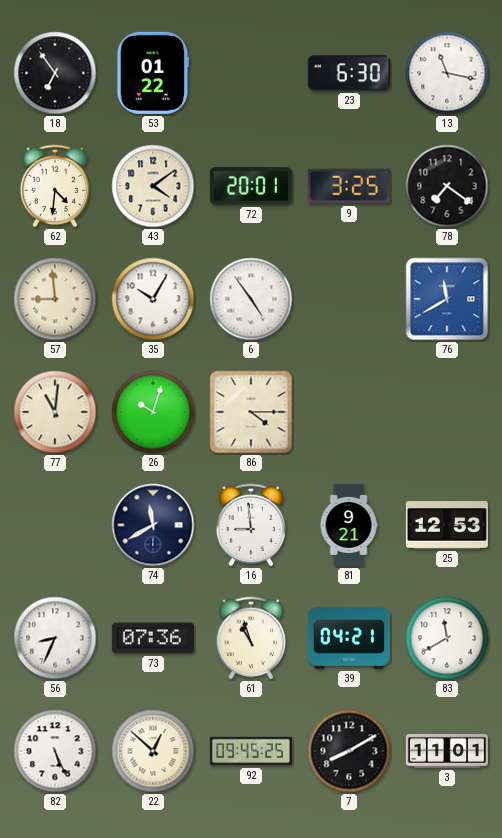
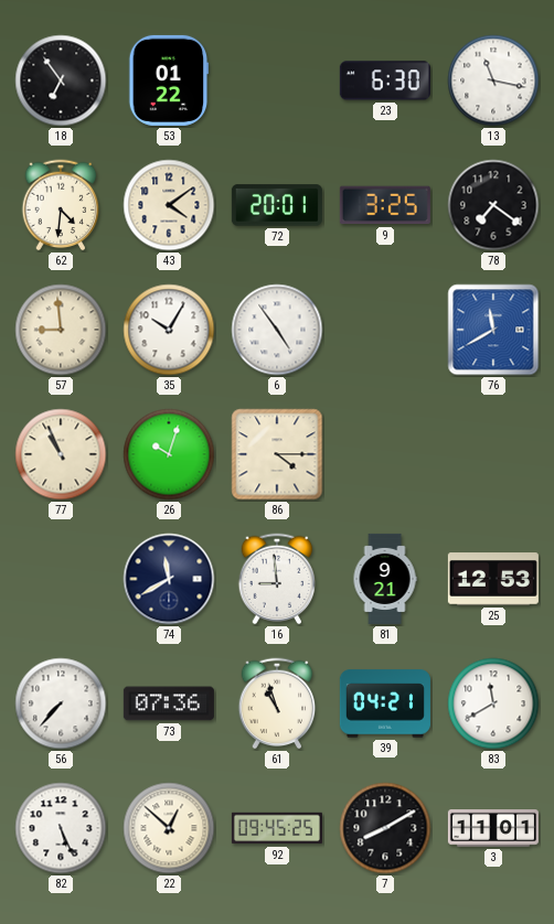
77: 11:01 -> 10:56
56: 8:34 -> 7:37
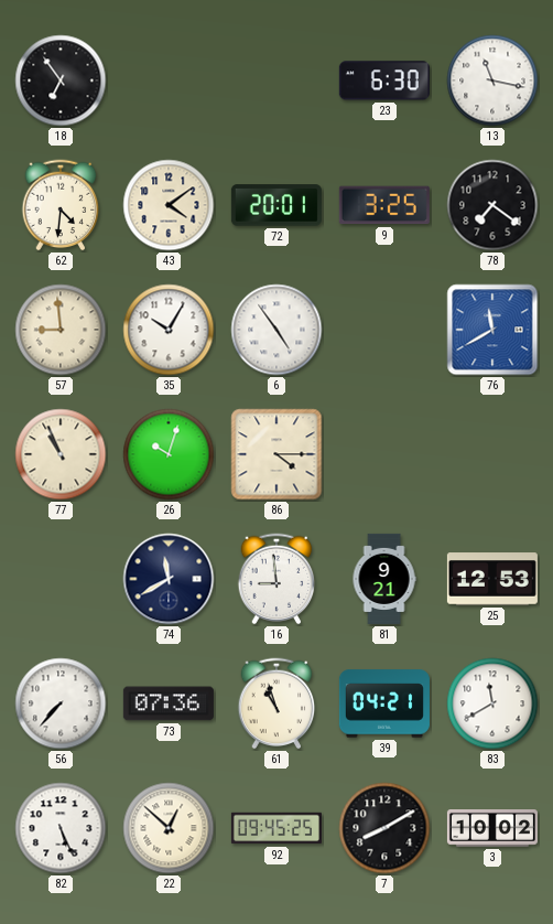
53: 01:22 -> none
3: 11:01 -> 10:02
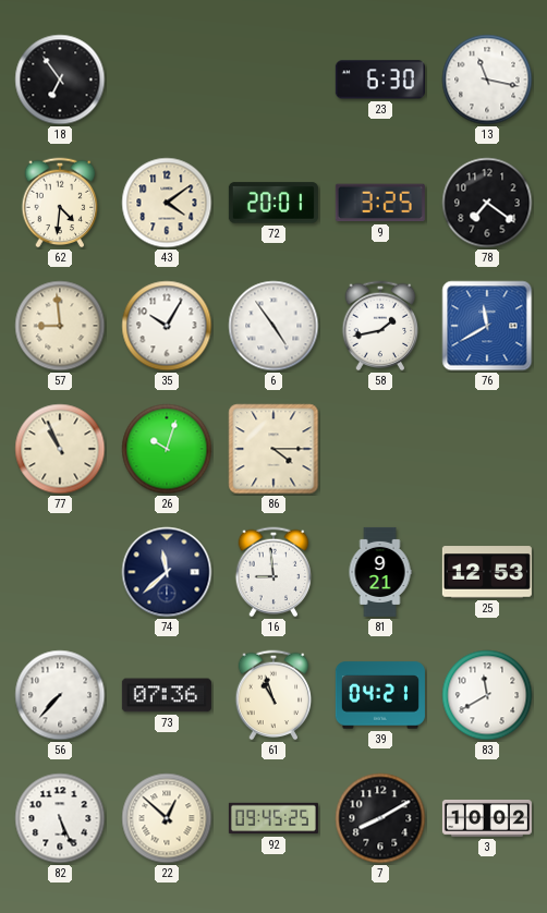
58: none -> 1:43
74: 11:40 -> 11:38
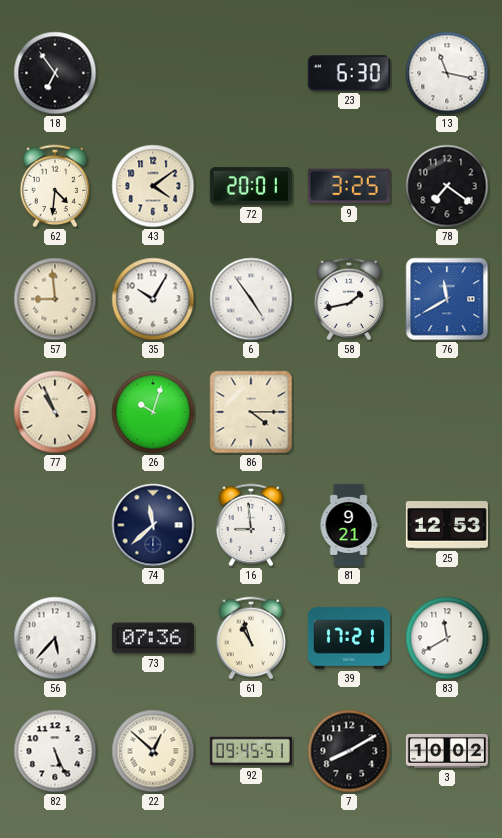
56: 7:37 -> 5:37
39: 04:21 -> 17:21
92: 09:45:25 -> 09:45:51
